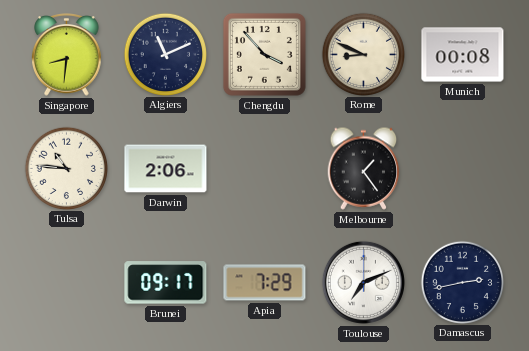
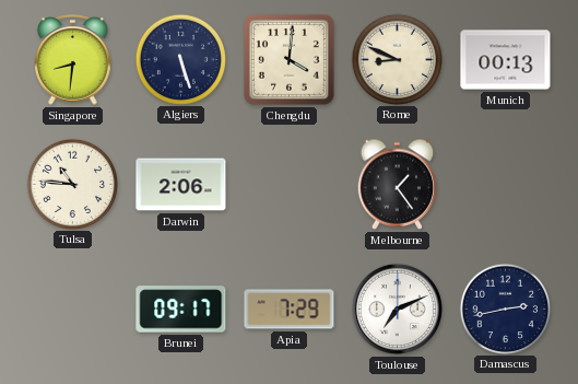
Algiers: 11:11 -> 5:27
Chengdu: 3:53 -> 4:01
Munich: 00:08 -> 00:13
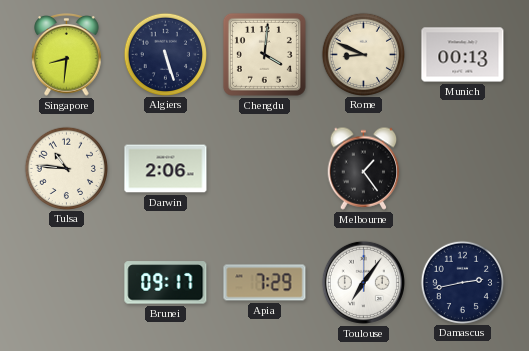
Toulouse: 7:11 -> 7:06
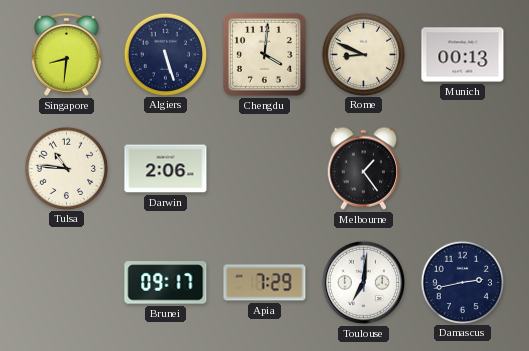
Toulouse: 7:06 -> 7:01
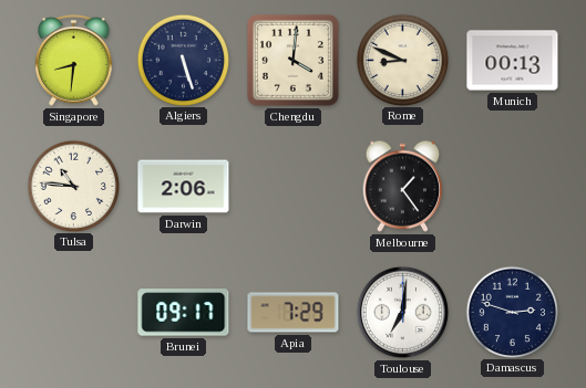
Damascus: 2:43 -> 2:48
